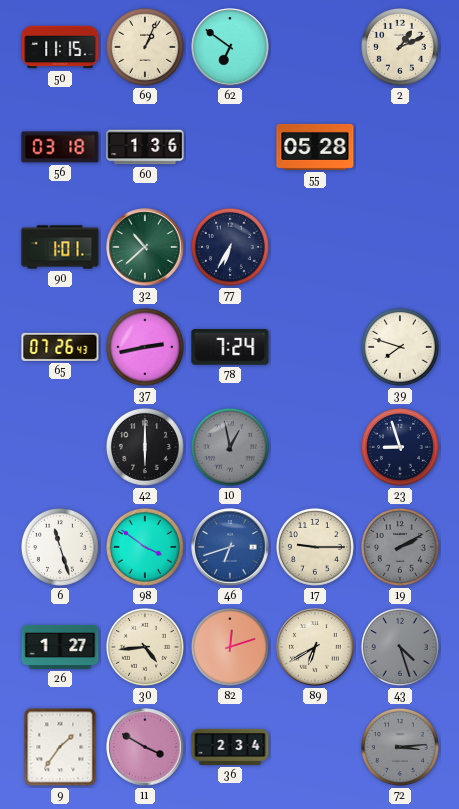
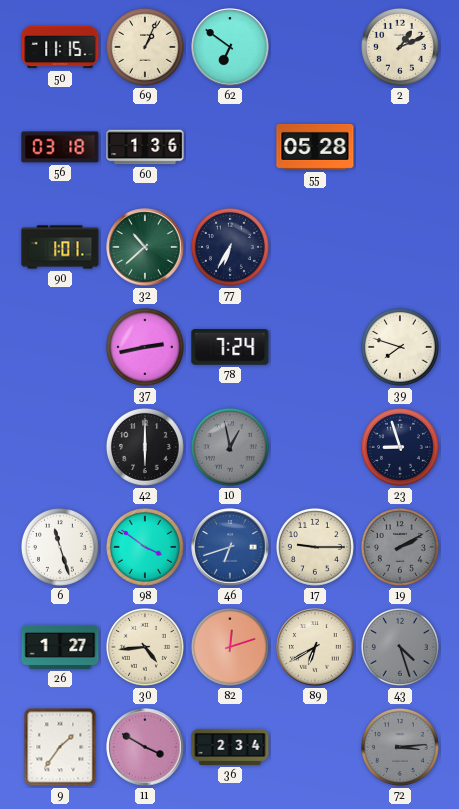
65: 07:26 -> none
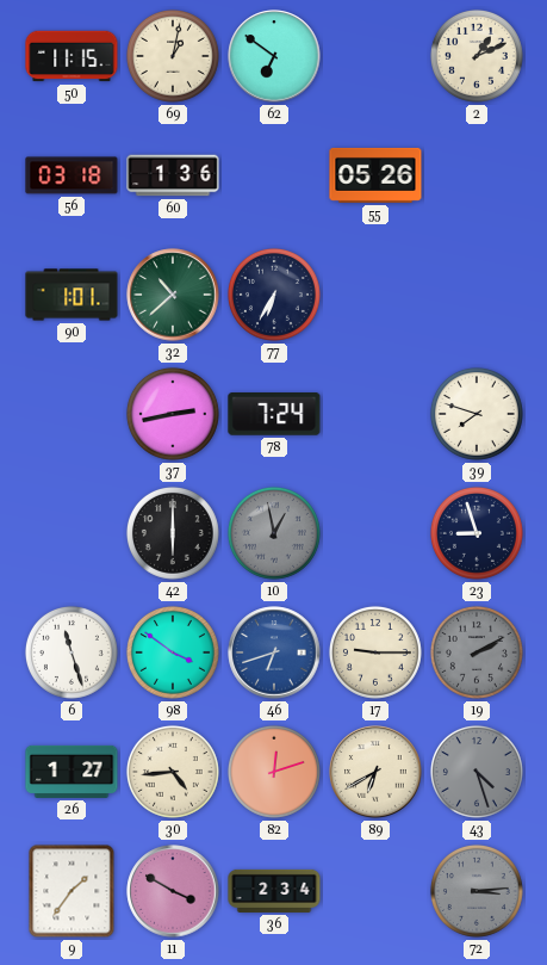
69: 1:04 -> 1:02
55: 05:28 -> 05:26
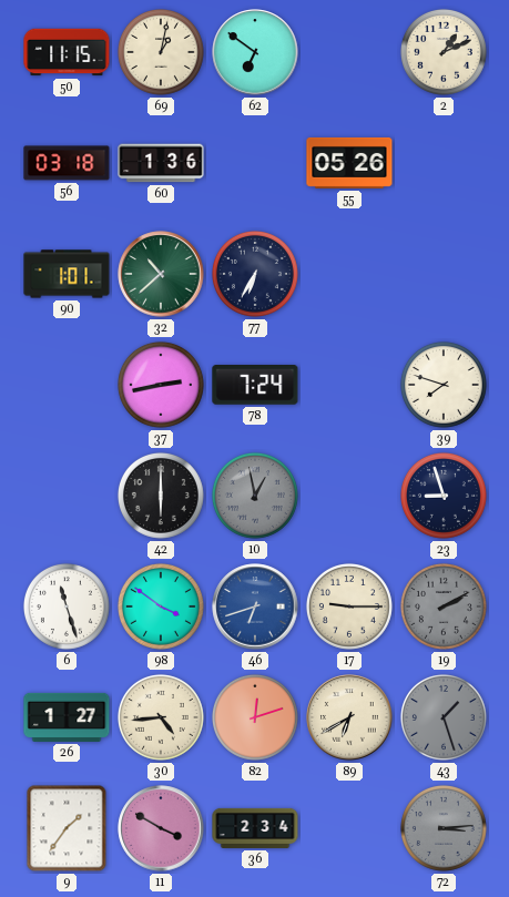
43: 4:27 -> 1:27
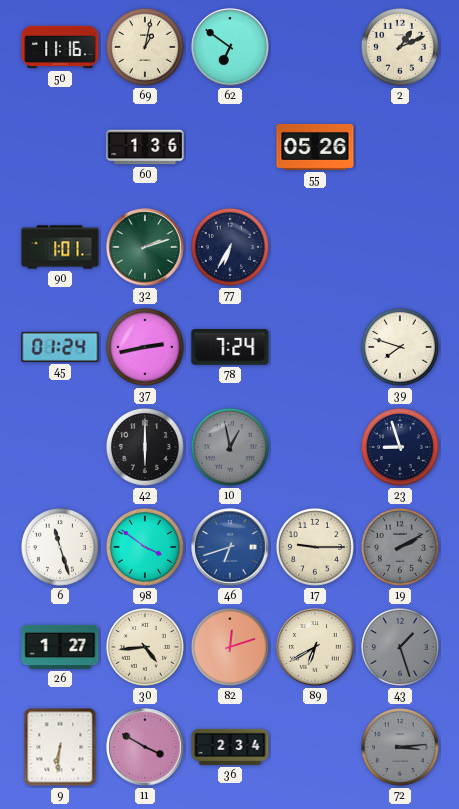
50: 11:15 -> 11:16
56: 03:18 -> none
32: 10:38 -> 2:12
45: none -> 01:24
9: 1:36 -> 6:31
